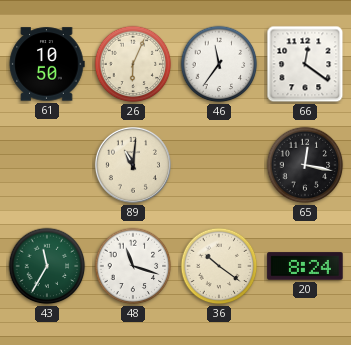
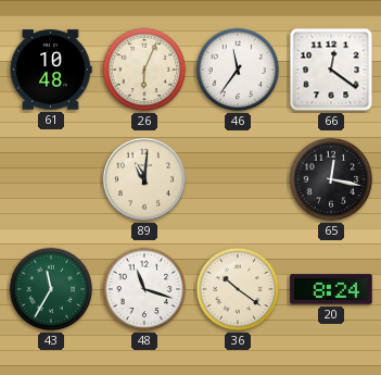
61: 10:50 -> 10:48
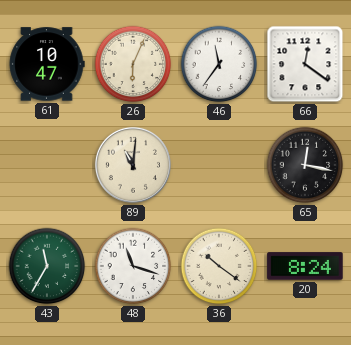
61: 10:48 -> 10:47
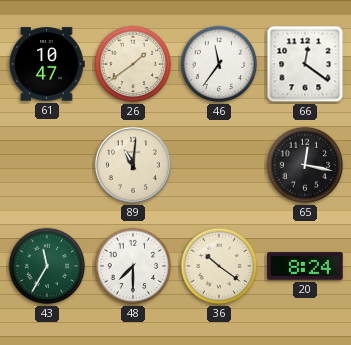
26: 6:04 -> 1:39
48: 11:18 -> 7:30
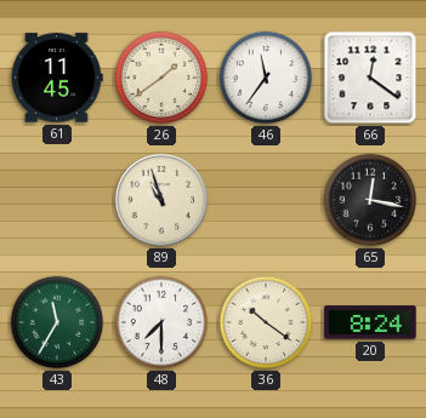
61: 10:47 -> 11:45
89: 11:01 -> 10:57
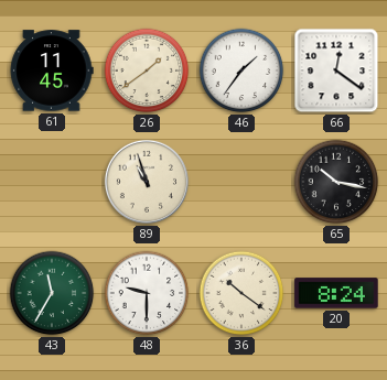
46: 11:36 -> 1:36
65: 12:17 -> 10:17
48: 7:30 -> 9:30
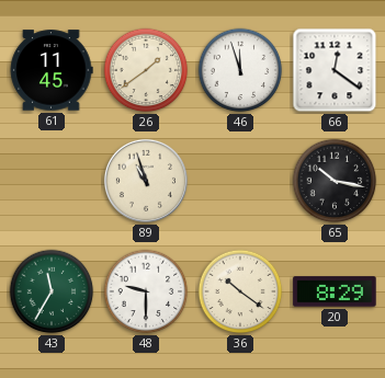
46: 1:36 -> 11:57
20: 8:24 -> 8:29
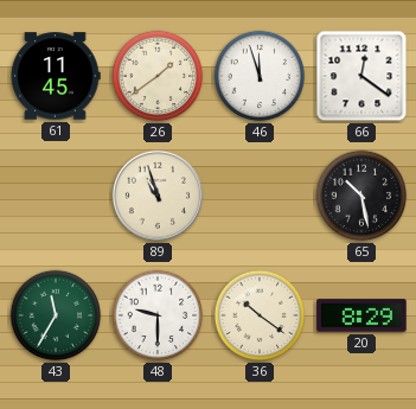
65: 10:17 -> 10:28
